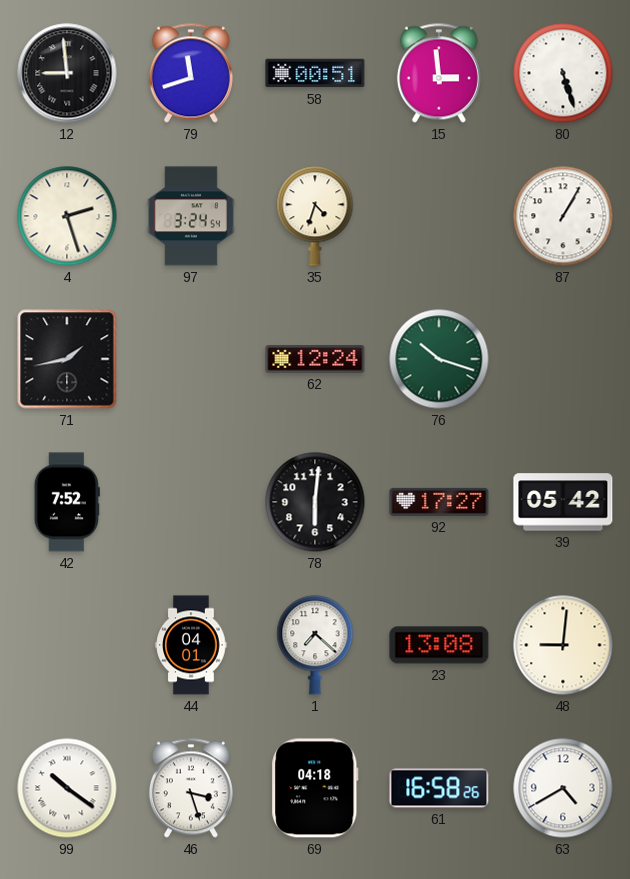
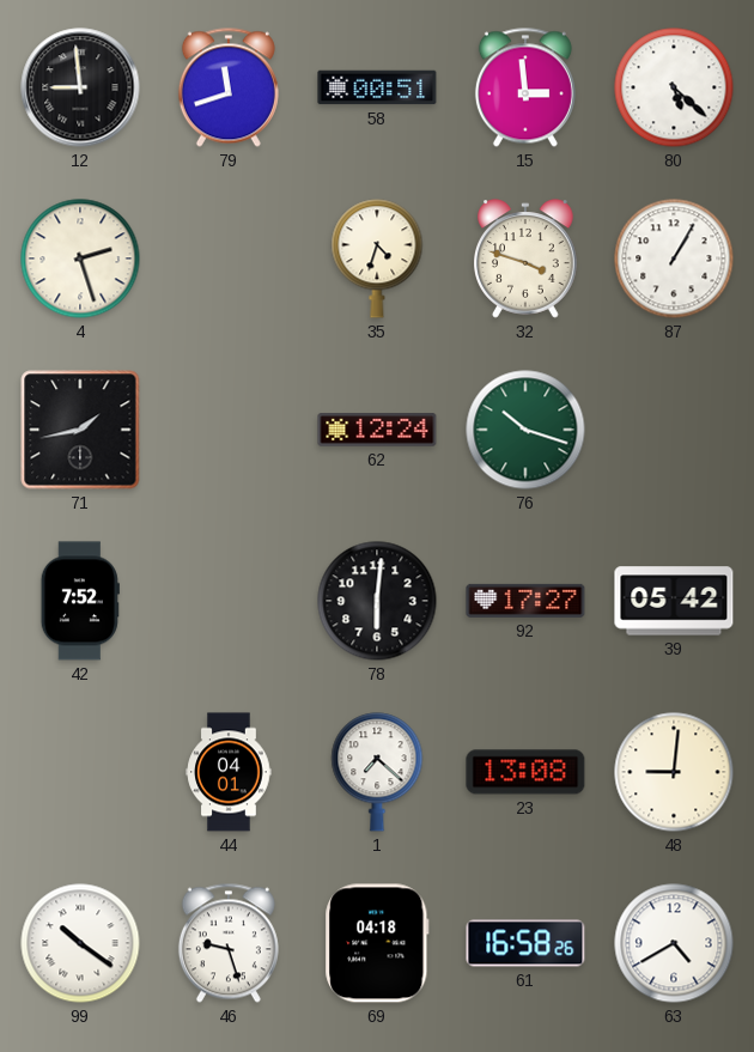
80: 5:27 -> 5:22
97: 3:24 -> none
32: none -> 3:48
46: 3:27 -> 9:27
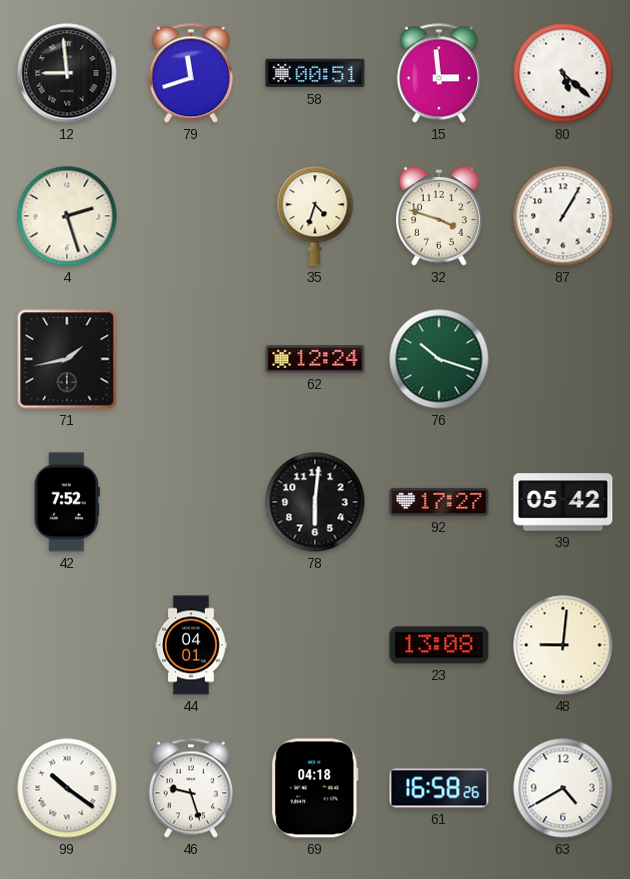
1: 7:22 -> none
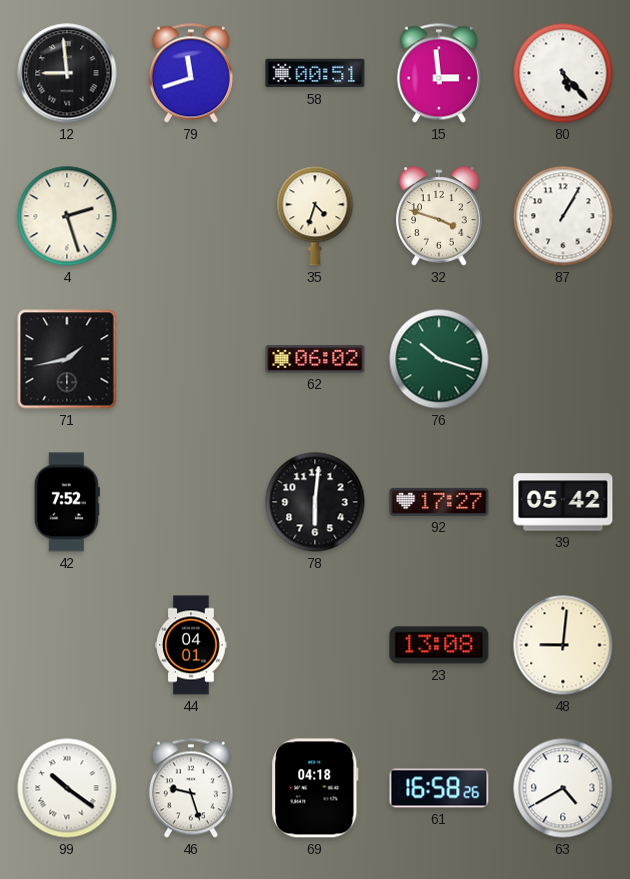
80: 5:22 -> 5:23
62: 12:24 -> 06:02
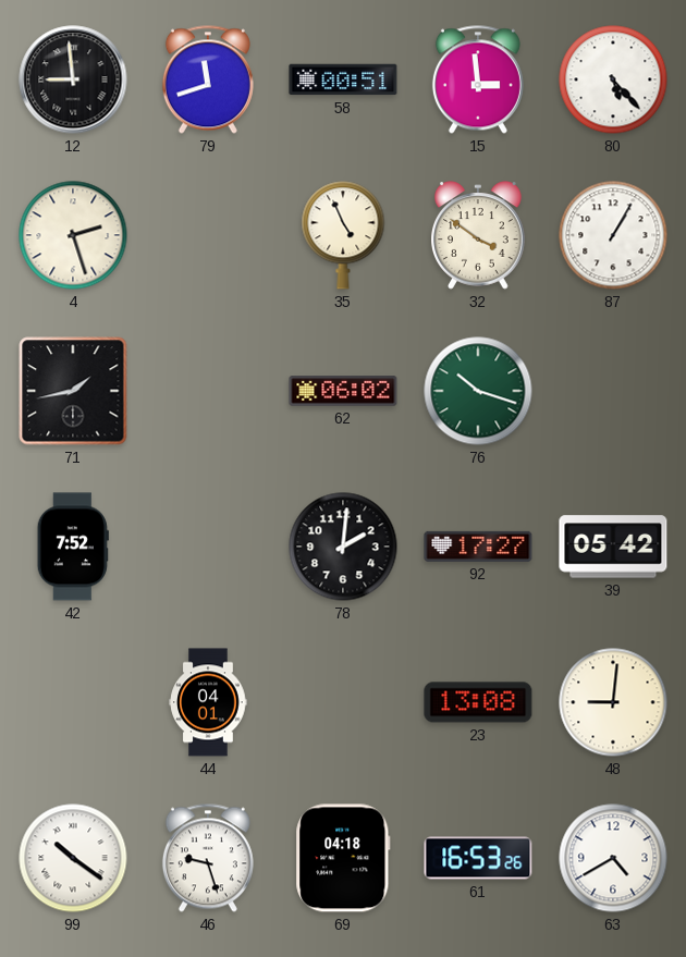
35: 4:33 -> 4:56
32: 3:48 -> 3:51
78: 6:01 -> 2:01
61: 16:58 -> 16:53
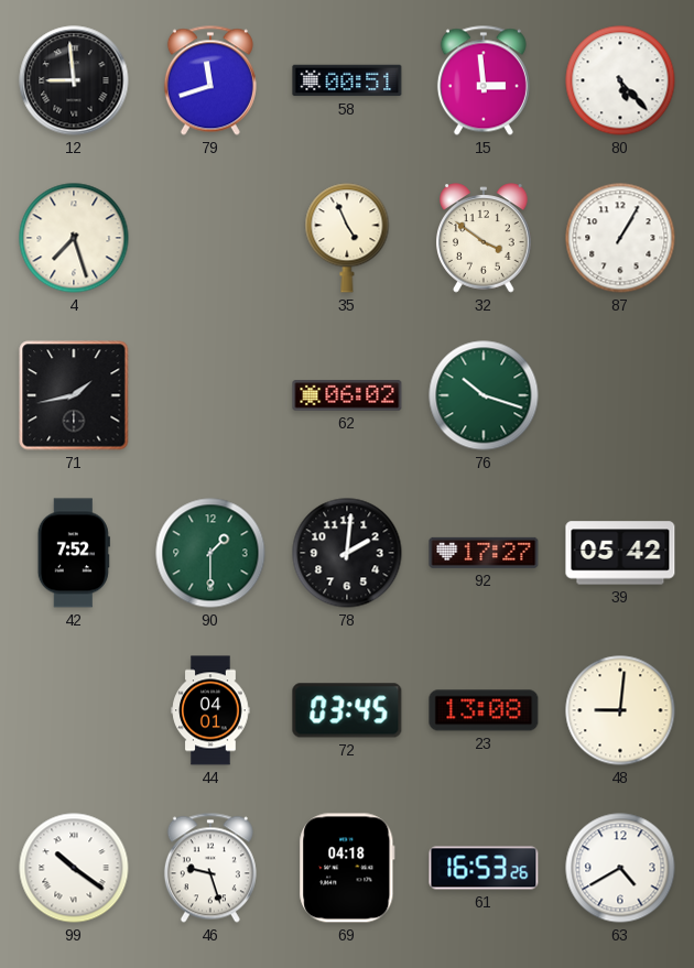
4: 2:27 -> 7:27
90: none -> 1:30
72: none -> 03:45
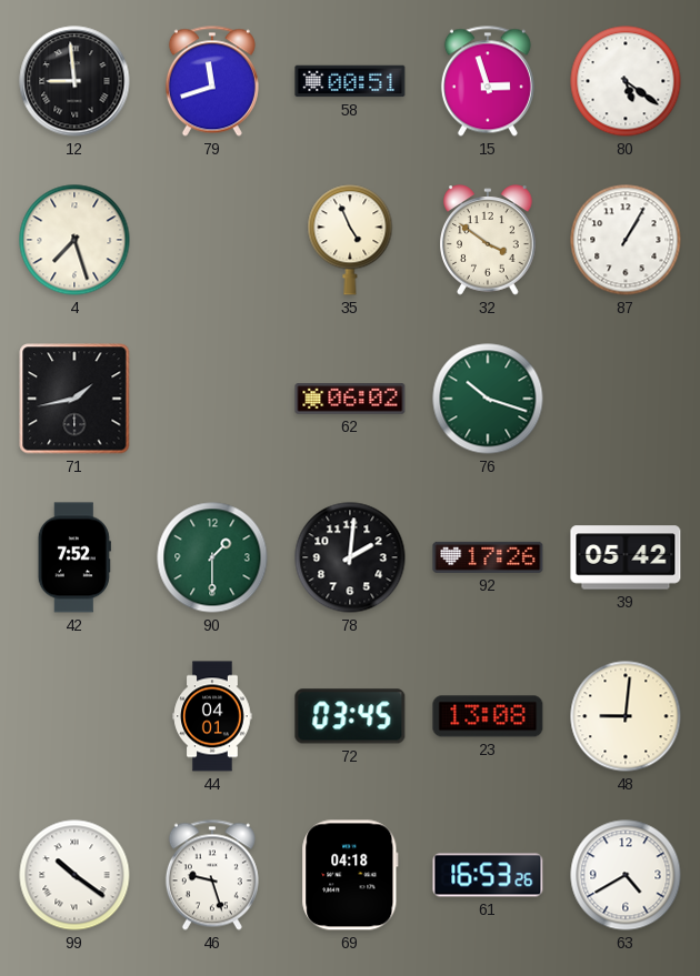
15: 2:59 -> 2:57
80: 5:23 -> 5:21
92: 17:27 -> 17:26
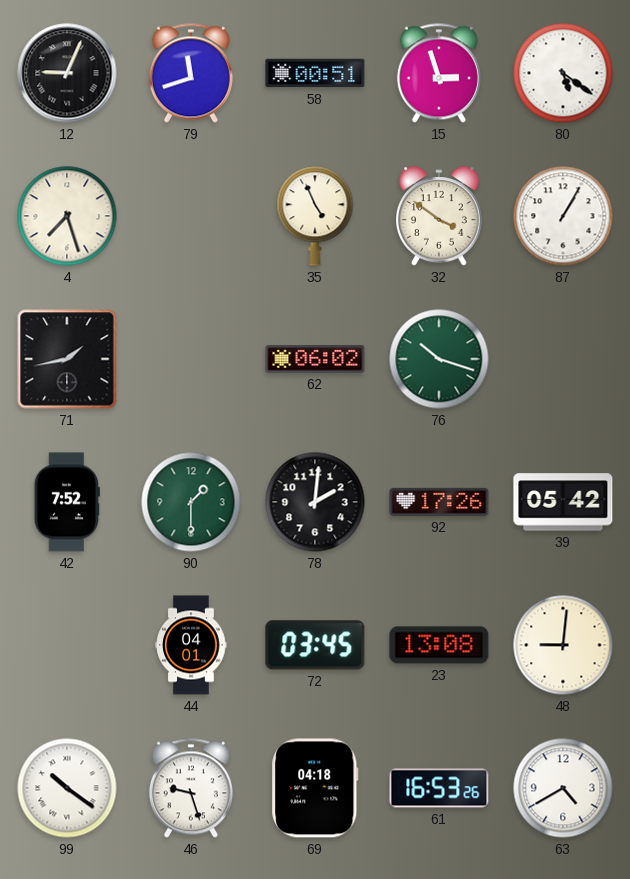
12: 8:59 -> 9:04
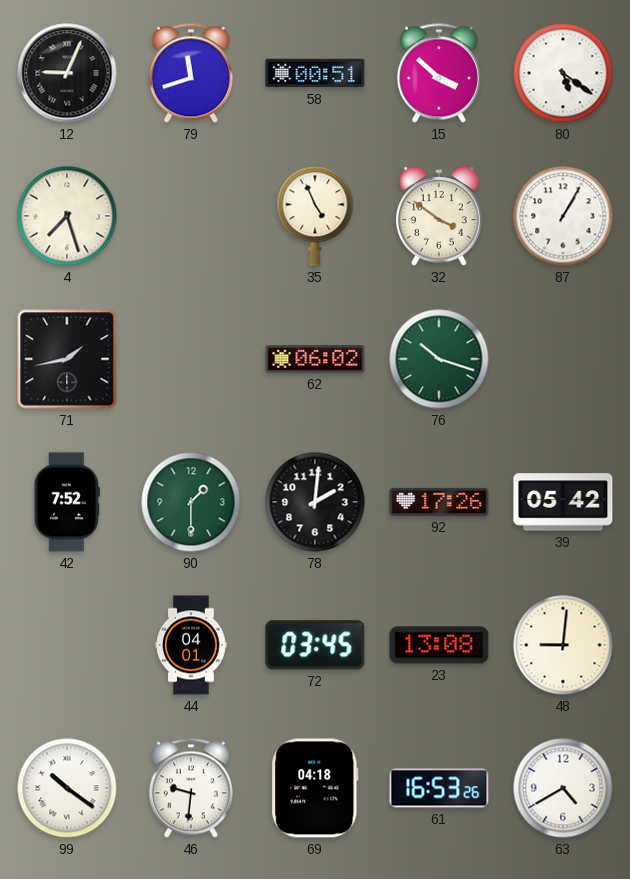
15: 2:57 -> 3:52
46: 9:27 -> 9:31
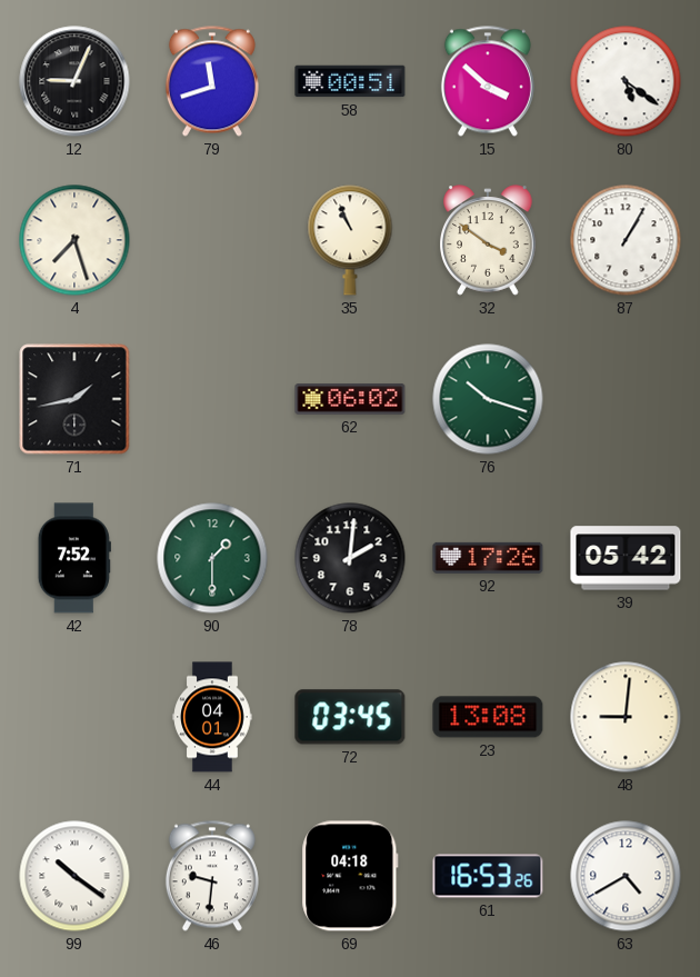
35: 4:56 -> 10:56
